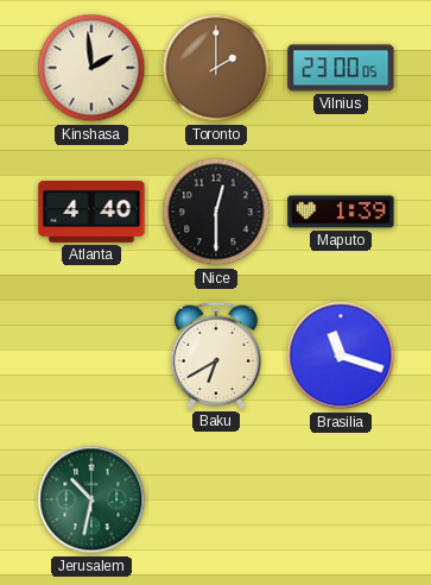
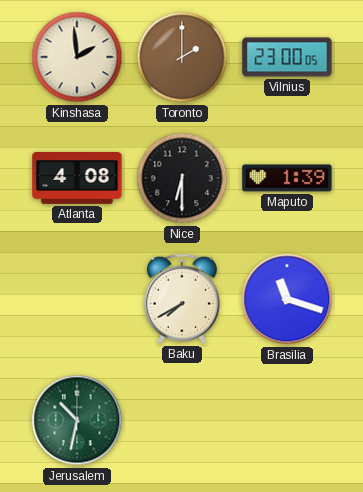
Atlanta: 4:40 -> 4:08
Nice: 12:30 -> 6:30
Baku: 6:40 -> 7:40
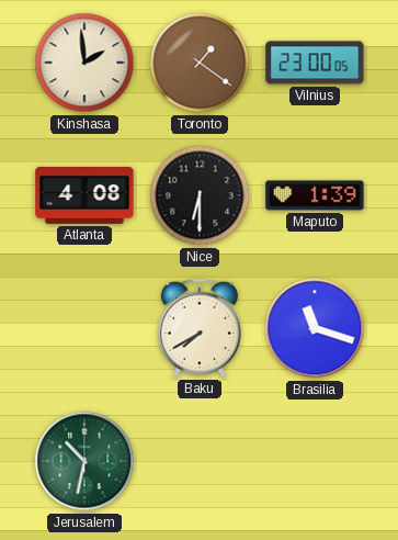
Toronto: 2:00 -> 1:21
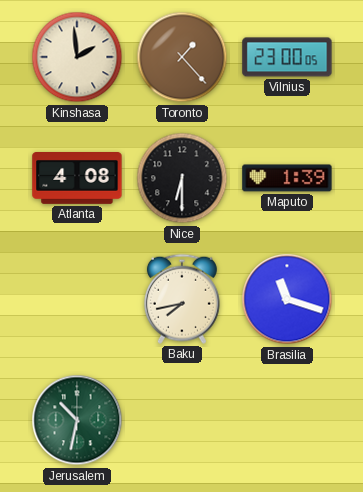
Toronto: 1:21 -> 1:23
Baku: 7:40 -> 7:43
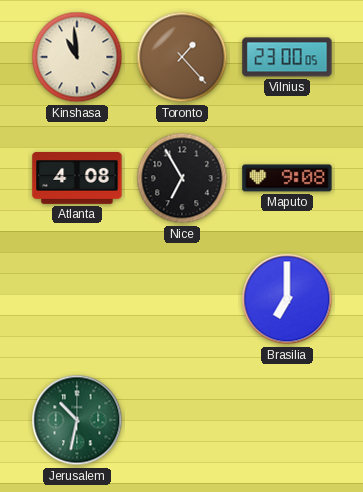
Kinshasa: 1:59 -> 10:59
Nice: 6:30 -> 6:55
Maputo: 1:39 -> 9:08
Baku: 7:43 -> none
Brasilia: 11:18 -> 7:00
